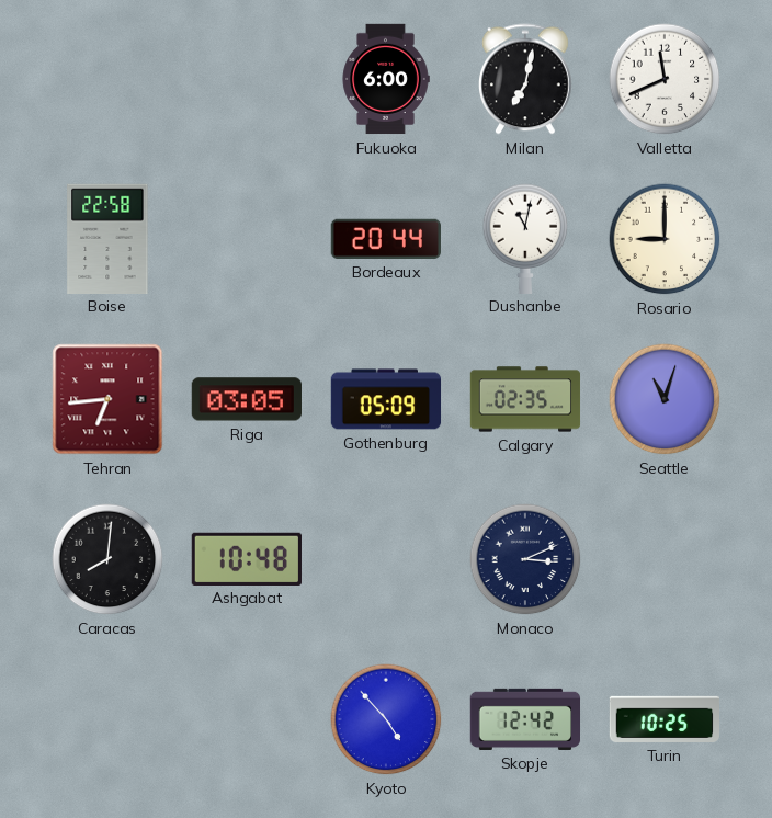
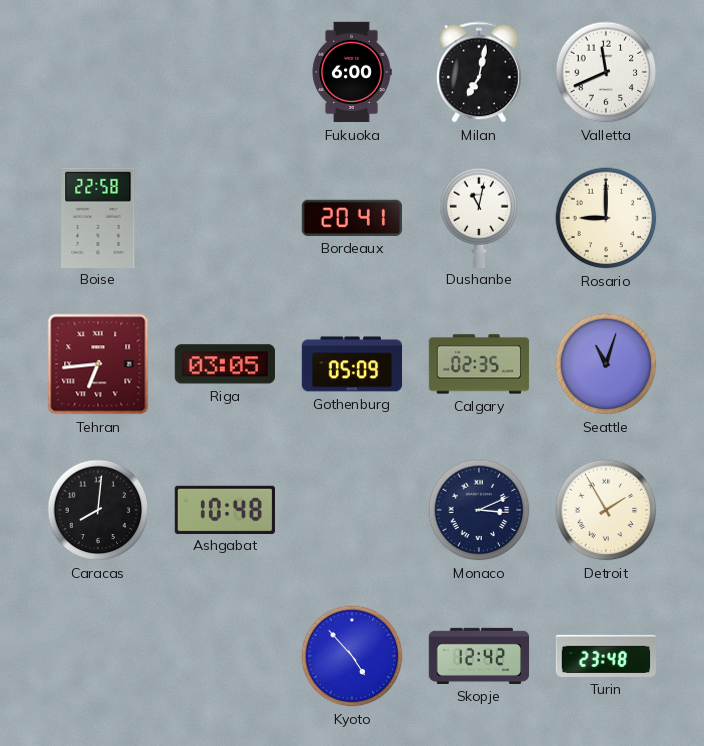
Bordeaux: 20:44 -> 20:41
Detroit: none -> 1:55
Turin: 10:25 -> 23:48
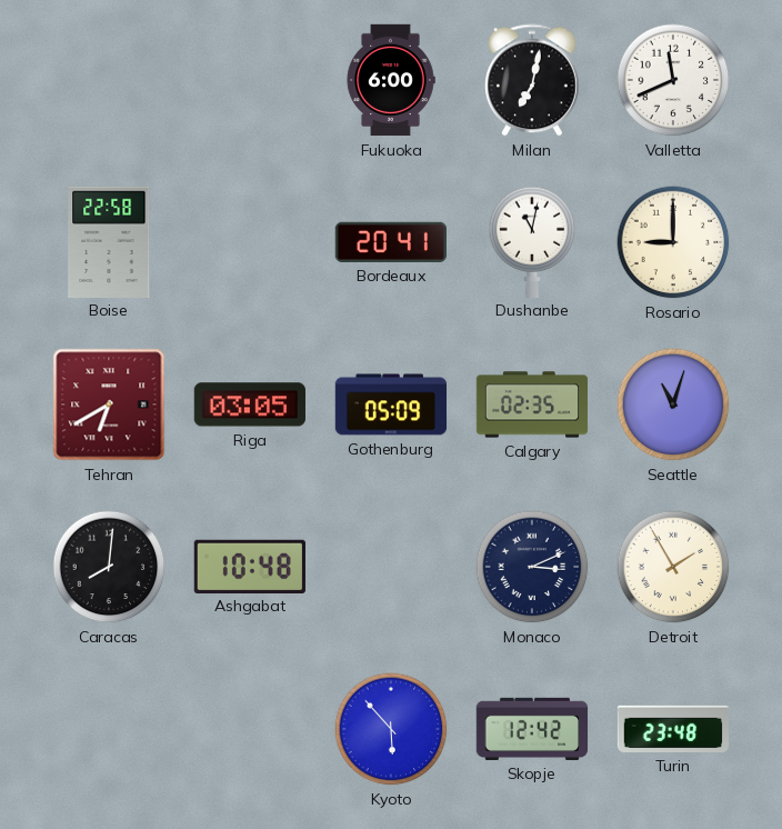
Tehran: 6:44 -> 6:40
Kyoto: 4:53 -> 5:53
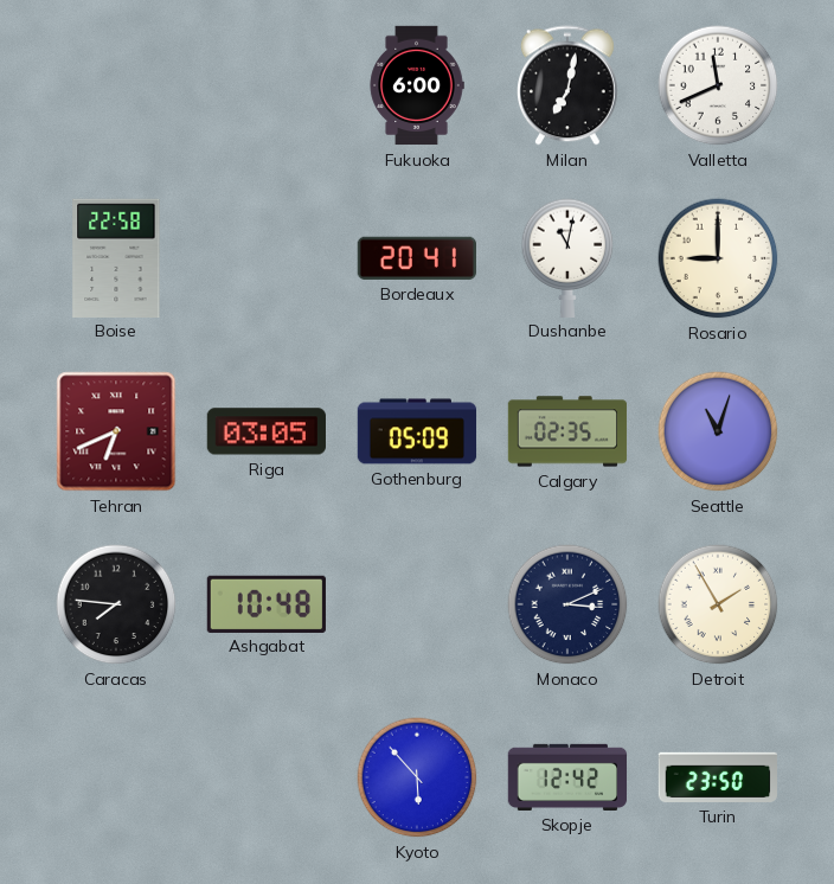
Tehran: 6:40 -> 6:41
Caracas: 8:01 -> 7:46
Turin: 23:48 -> 23:50
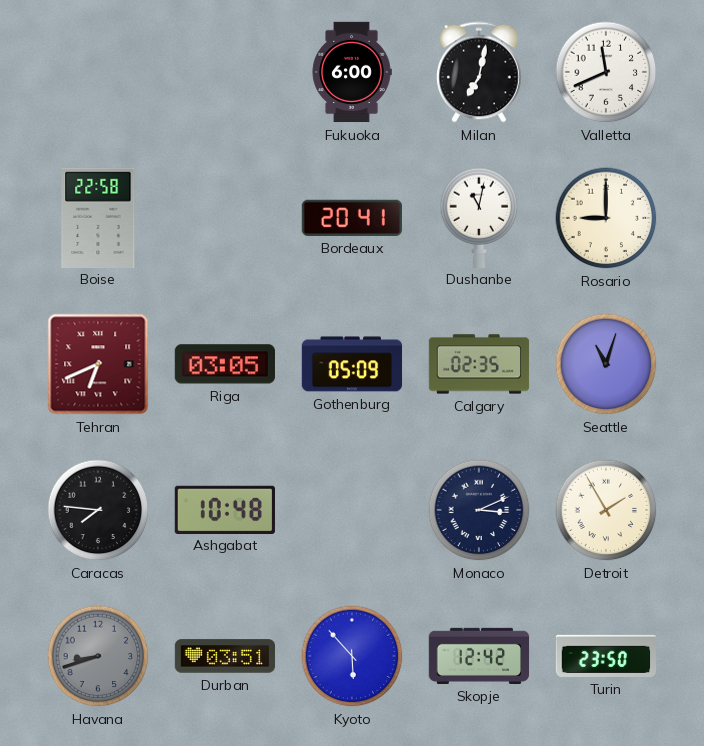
Havana: none -> 8:42
Durban: none -> 03:51
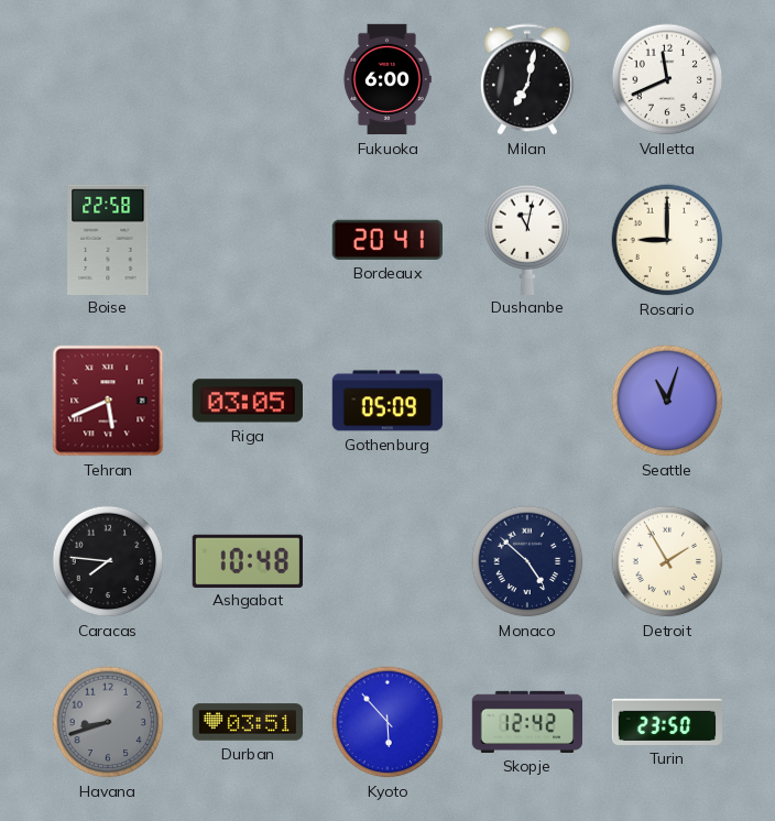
Tehran: 6:41 -> 5:41
Calgary: 02:35 -> none
Monaco: 3:11 -> 4:52
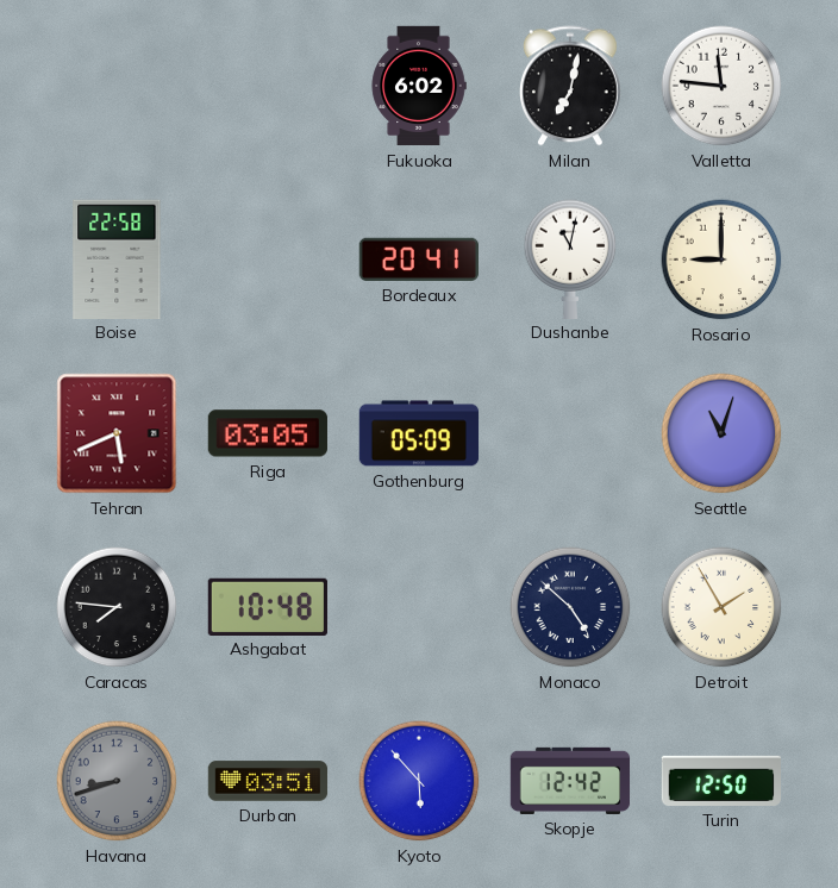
Fukuoka: 6:00 -> 6:02
Valletta: 11:41 -> 11:46
Turin: 23:50 -> 12:50
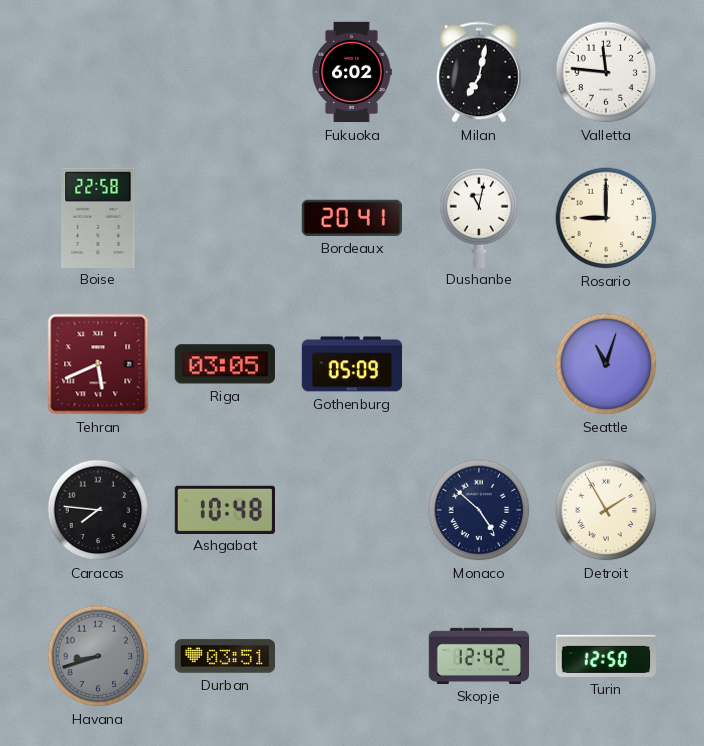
Kyoto: 5:53 -> none
